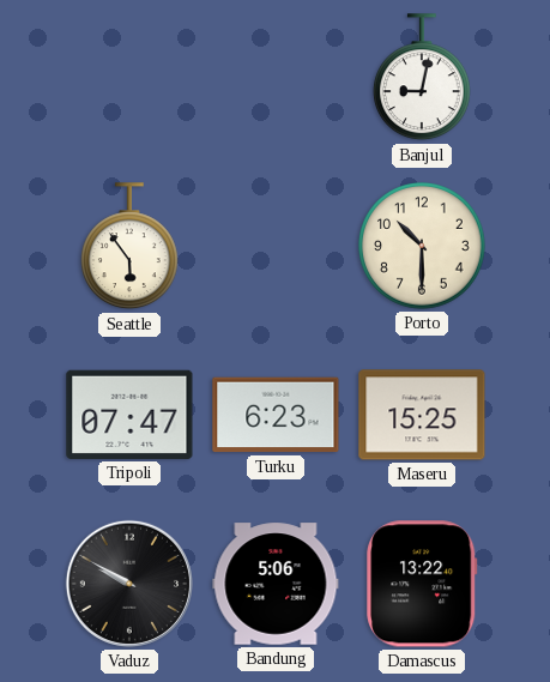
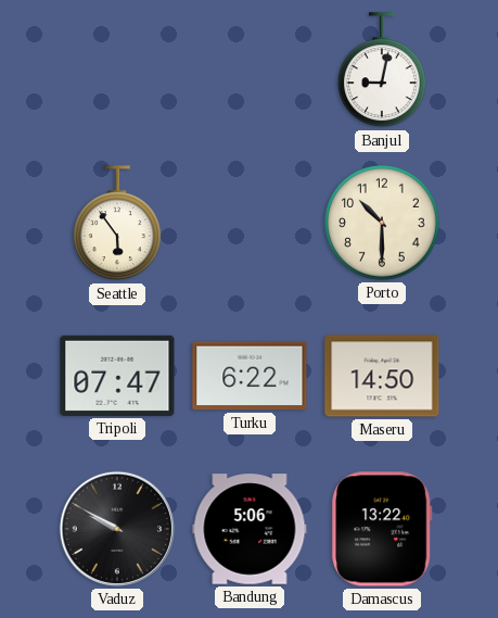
Turku: 6:23 -> 6:22
Maseru: 15:25 -> 14:50
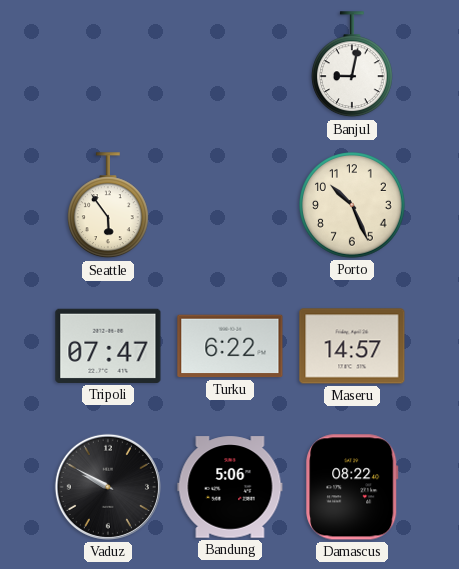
Porto: 10:30 -> 10:26
Maseru: 14:50 -> 14:57
Damascus: 13:22 -> 08:22
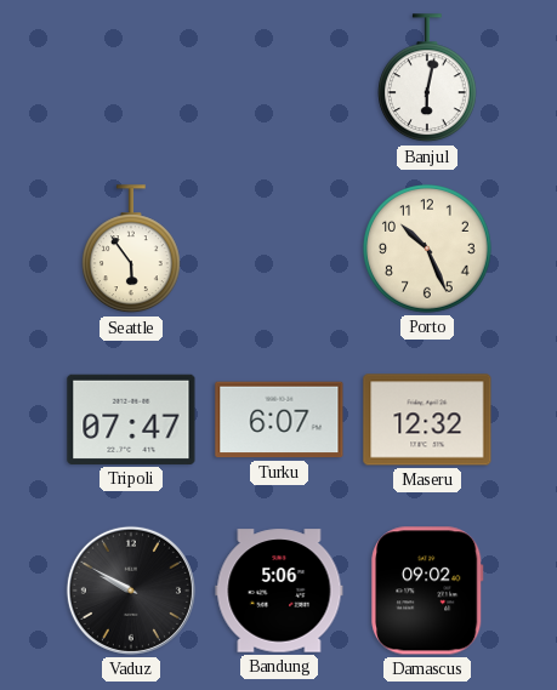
Banjul: 9:02 -> 6:02
Turku: 6:22 -> 6:07
Maseru: 14:57 -> 12:32
Damascus: 08:22 -> 09:02
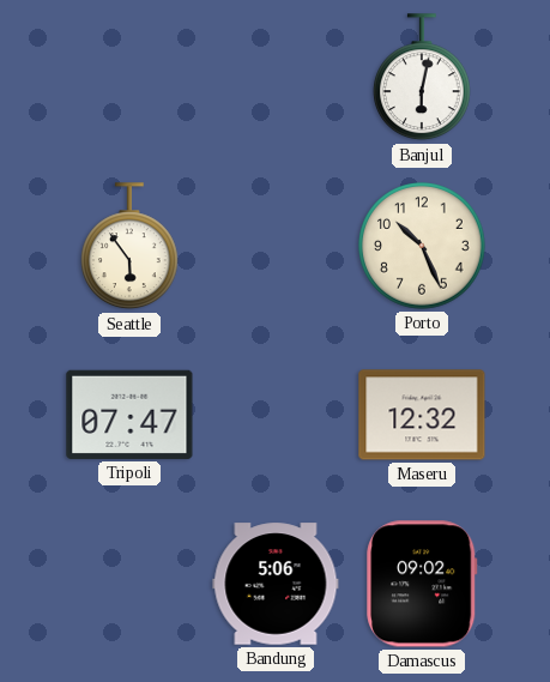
Turku: 6:07 -> none
Vaduz: 9:50 -> none
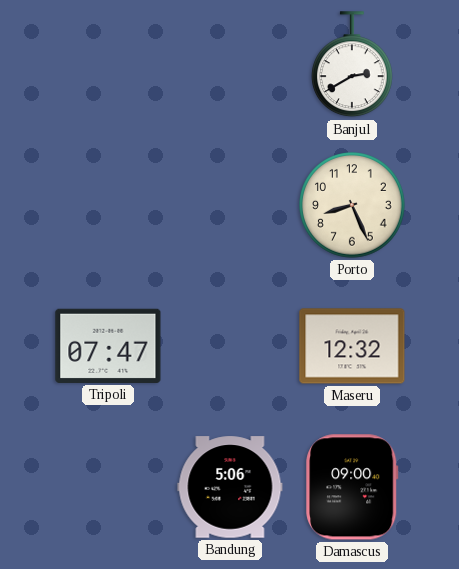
Banjul: 6:02 -> 2:40
Seattle: 5:54 -> none
Porto: 10:26 -> 8:26
Damascus: 09:02 -> 09:00
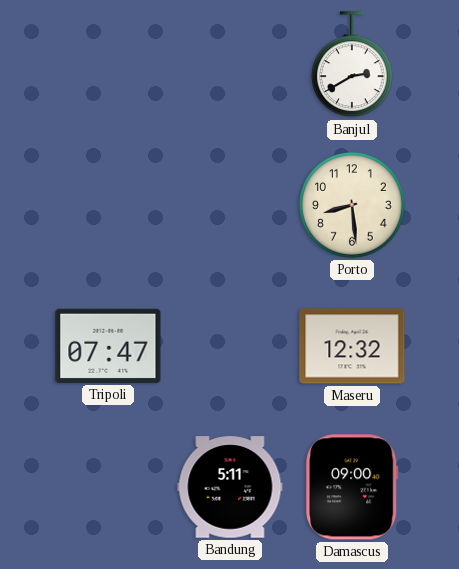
Porto: 8:26 -> 8:29
Bandung: 5:06 -> 5:11
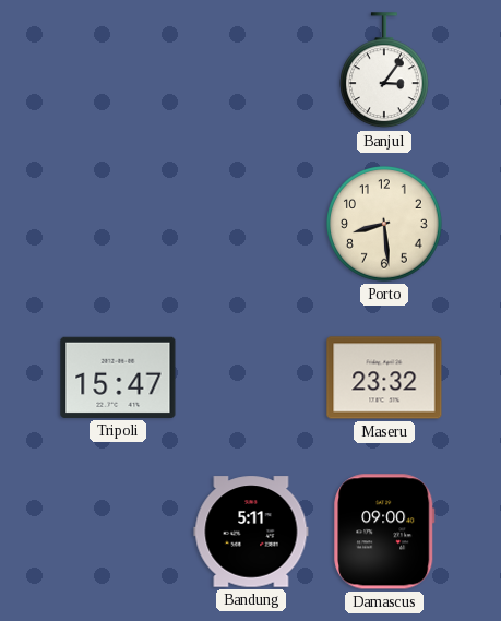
Banjul: 2:40 -> 3:06
Tripoli: 07:47 -> 15:47
Maseru: 12:32 -> 23:32
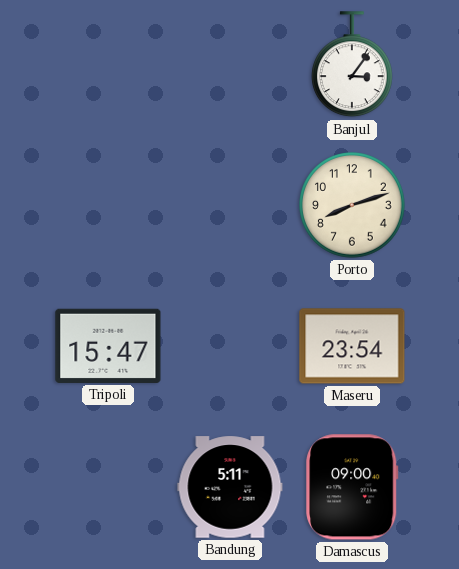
Porto: 8:29 -> 8:12
Maseru: 23:32 -> 23:54
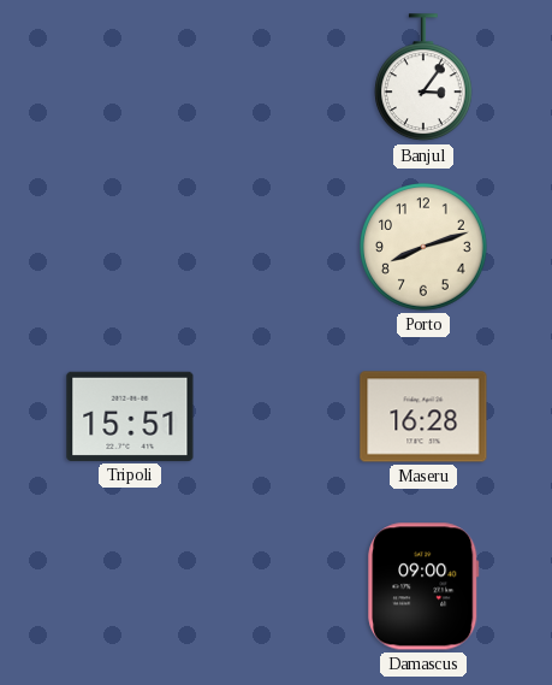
Tripoli: 15:47 -> 15:51
Maseru: 23:54 -> 16:28
Bandung: 5:11 -> none
